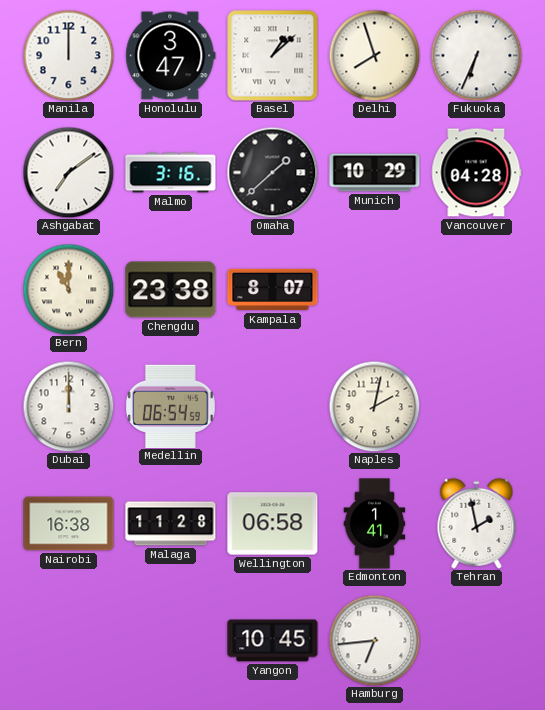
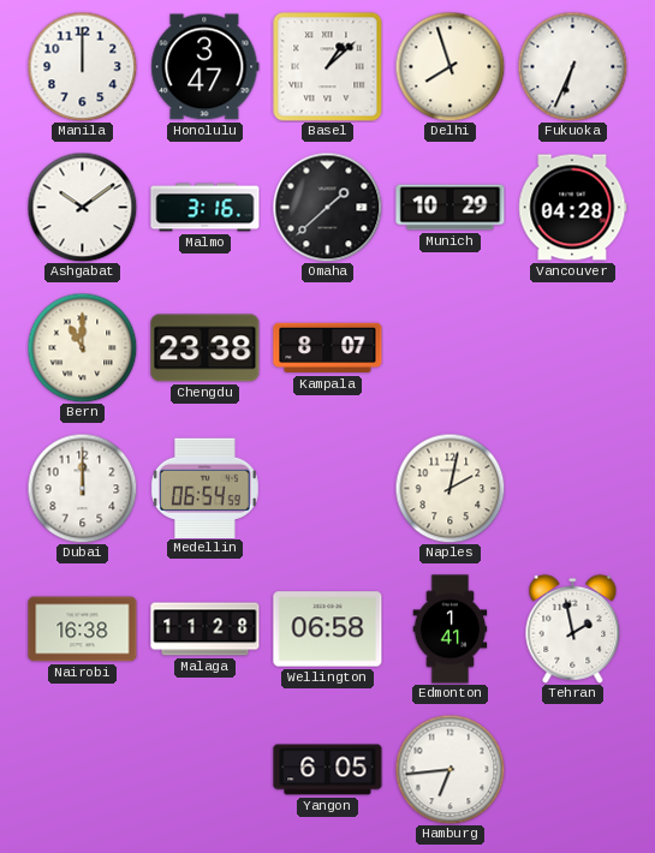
Ashgabat: 7:09 -> 10:09
Yangon: 10:45 -> 6:05
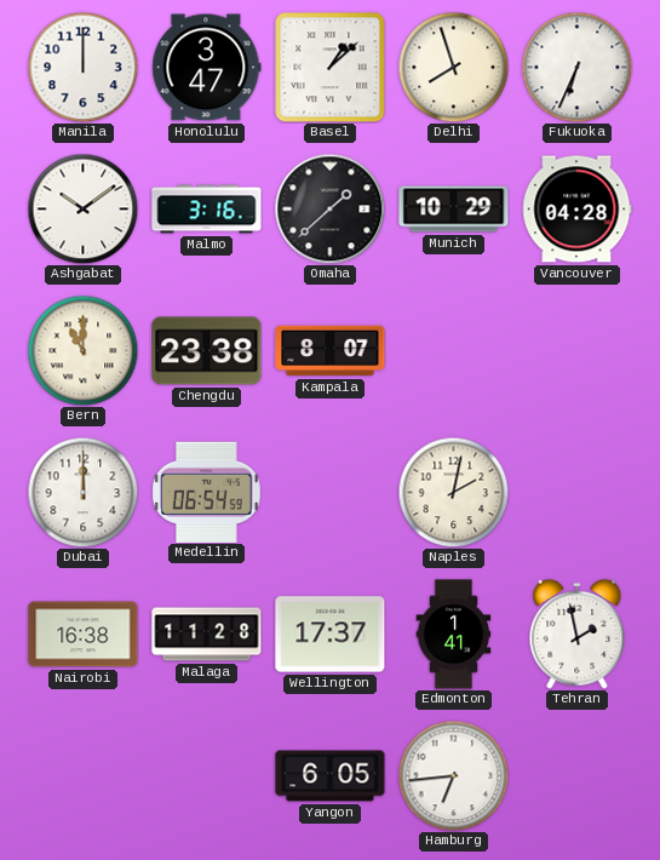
Wellington: 06:58 -> 17:37
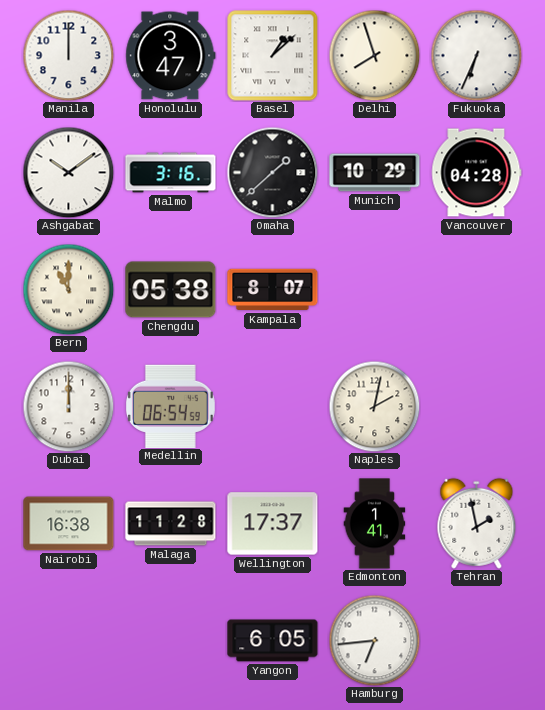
Chengdu: 23:38 -> 05:38
